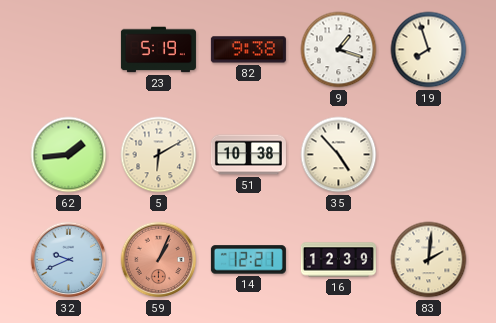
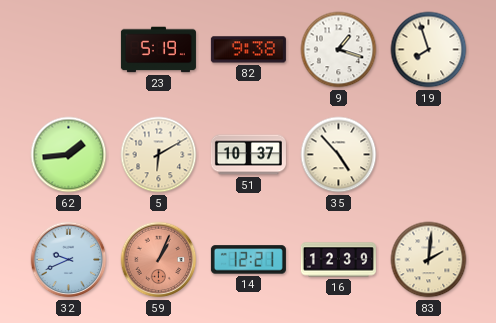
51: 10:38 -> 10:37
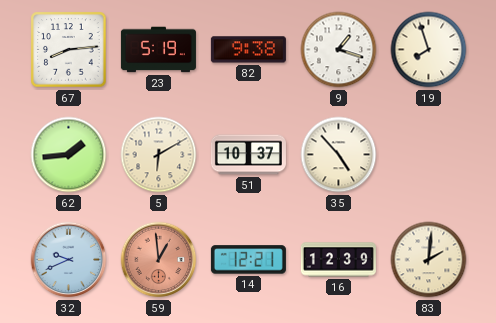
67: none -> 8:14
59: 1:04 -> 12:59
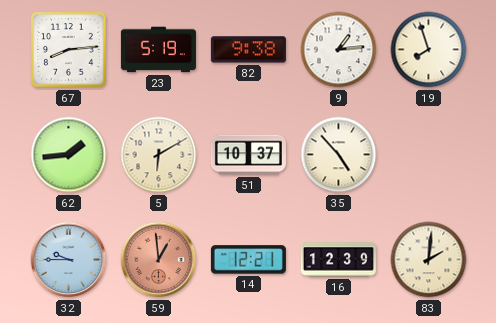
9: 1:18 -> 1:14
32: 9:41 -> 9:45
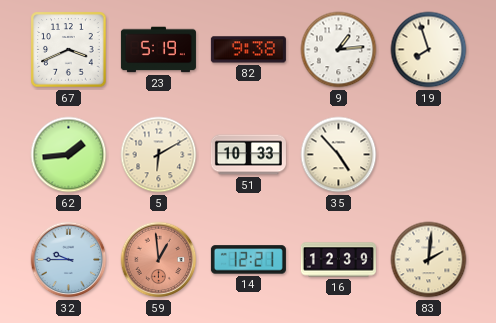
67: 8:14 -> 3:41
51: 10:37 -> 10:33
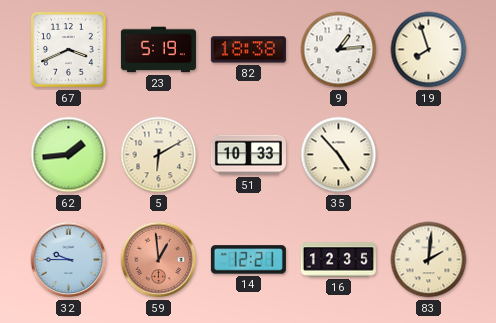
82: 9:38 -> 18:38
16: 12:39 -> 12:35
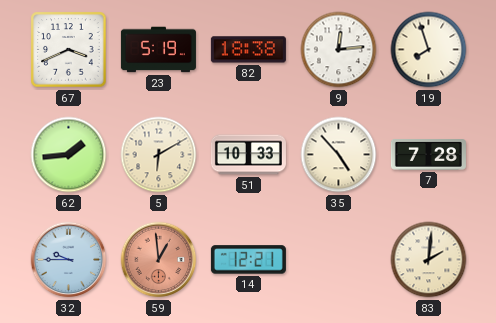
9: 1:14 -> 12:14
7: none -> 7:28
16: 12:35 -> none
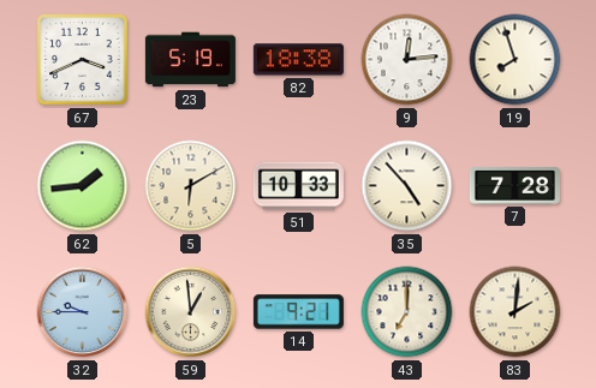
59 dial: salmon -> cream
14: 12:21 -> 9:21
43: none -> 7:00
